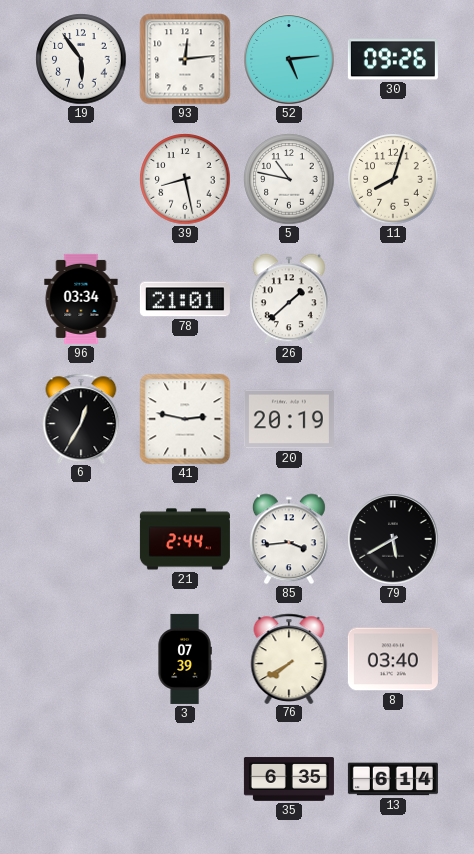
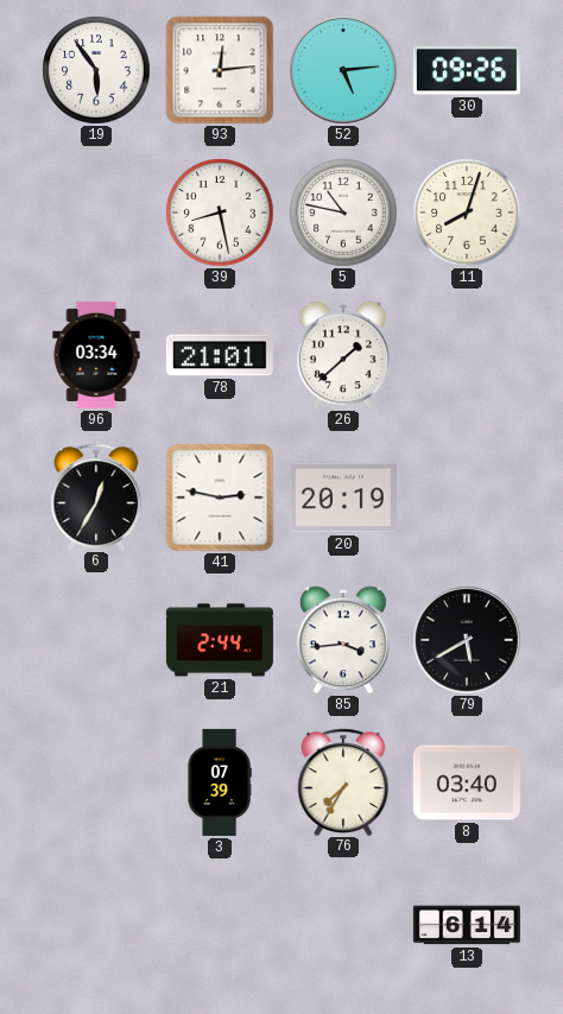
76: 7:40 -> 7:35
35: 6:35 -> none
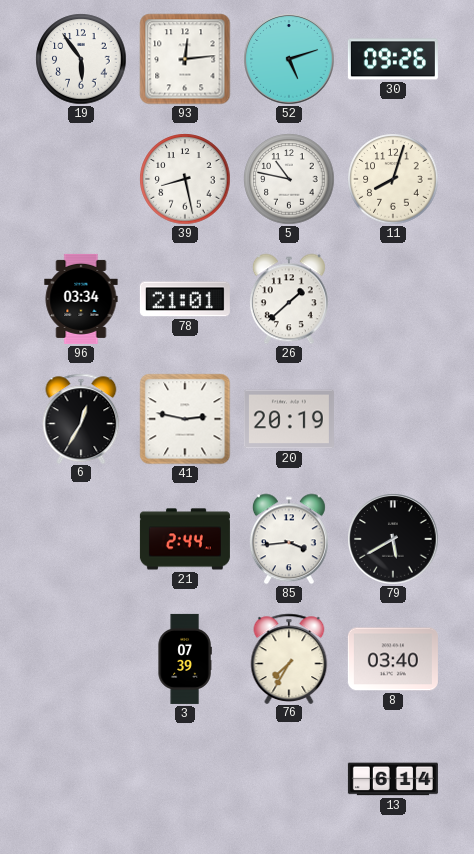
52: 5:14 -> 5:12
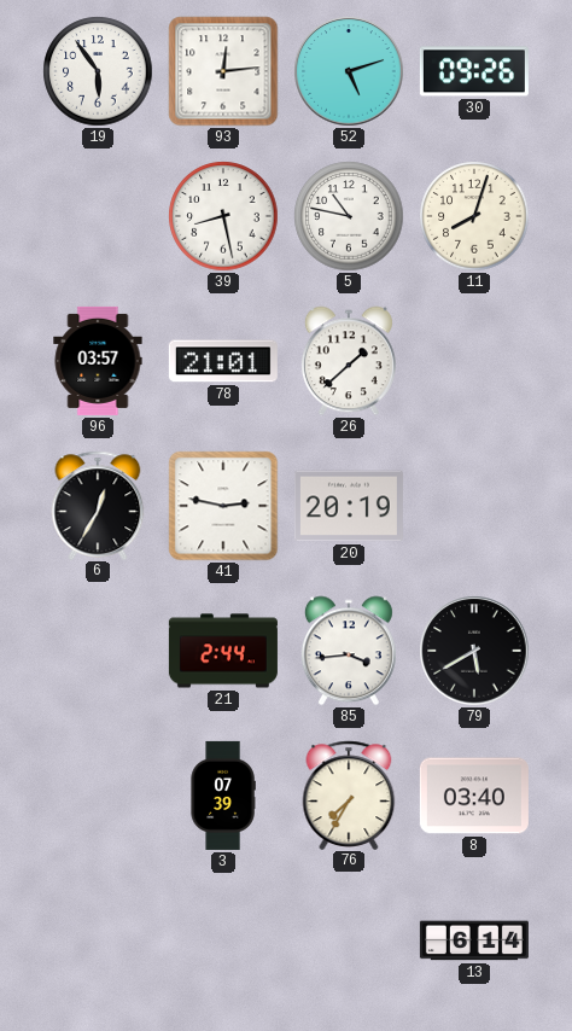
96: 03:34 -> 03:57
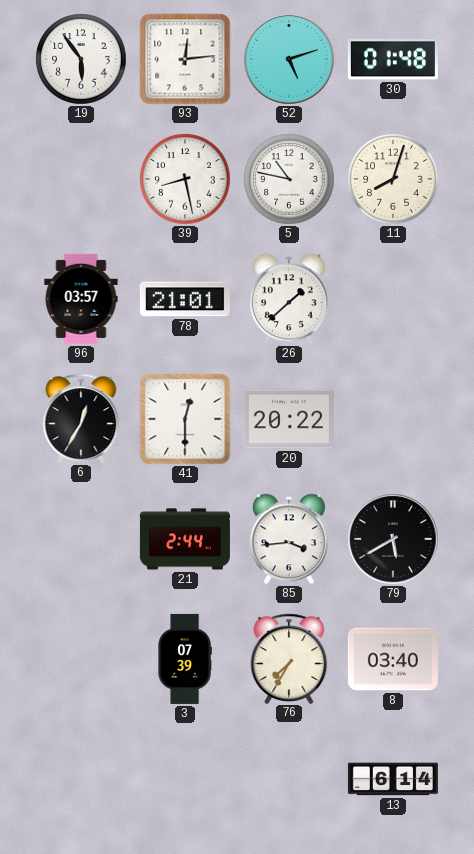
30: 09:26 -> 01:48
41: 2:47 -> 12:30
20: 20:19 -> 20:22
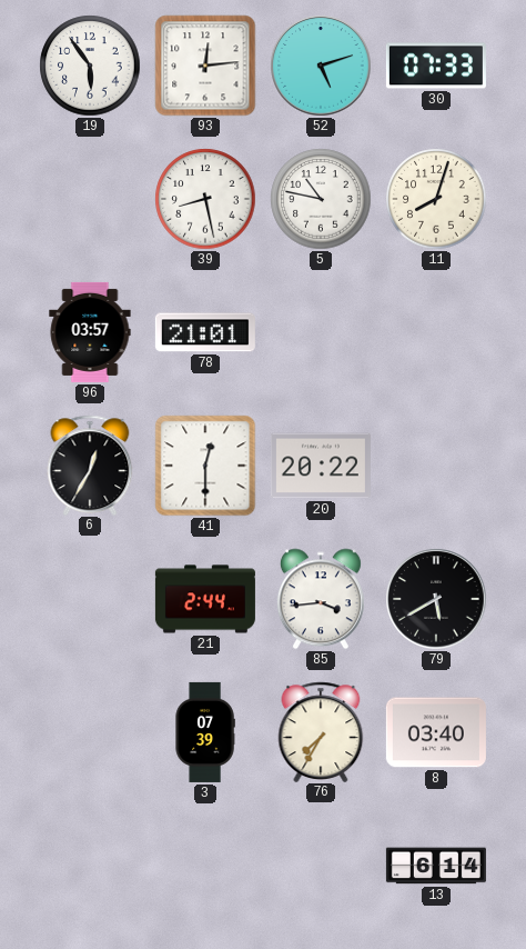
30: 01:48 -> 07:33
26: 1:38 -> none
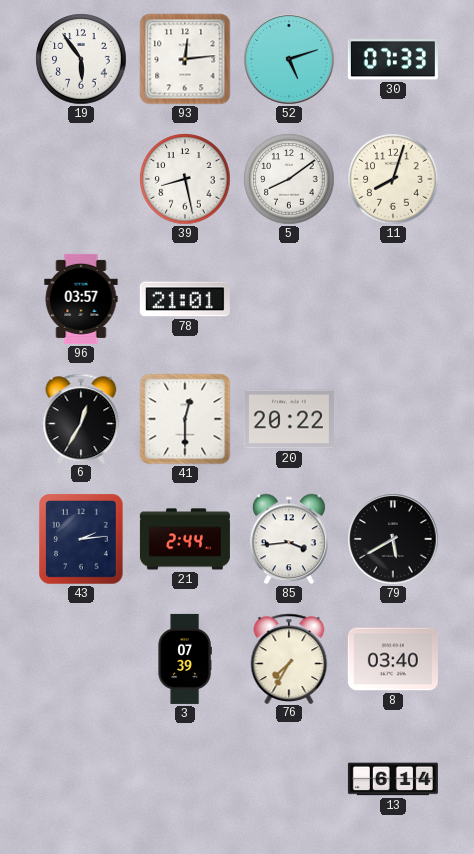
5: 10:47 -> 8:09
43: none -> 2:14
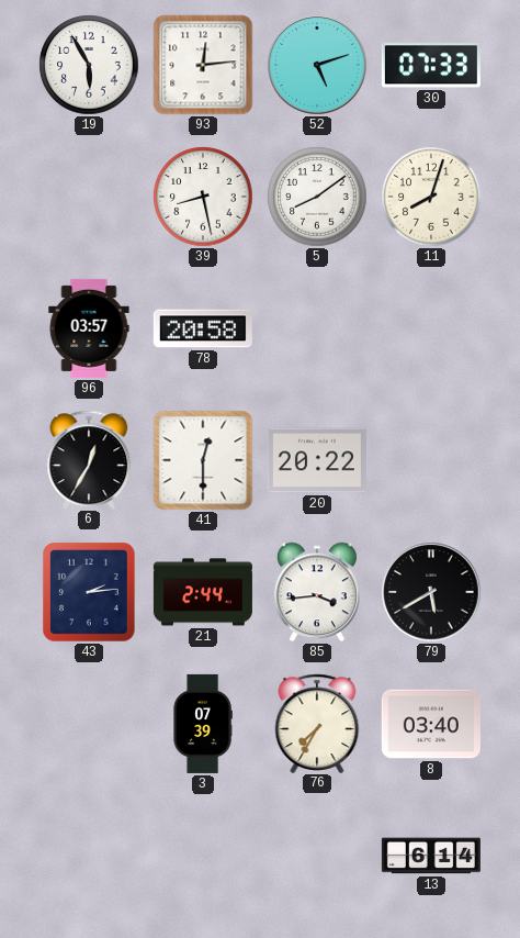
19: 5:54 -> 5:55
78: 21:01 -> 20:58
